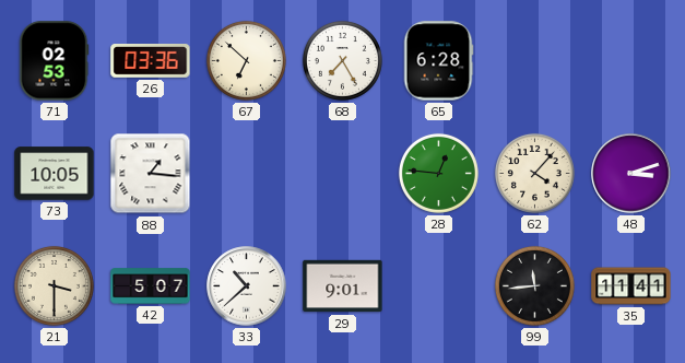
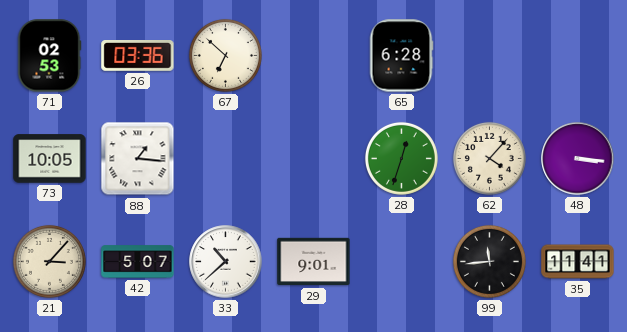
68: 7:25 -> none
28: 12:46 -> 12:33
48: 3:12 -> 3:16
21: 3:30 -> 3:07
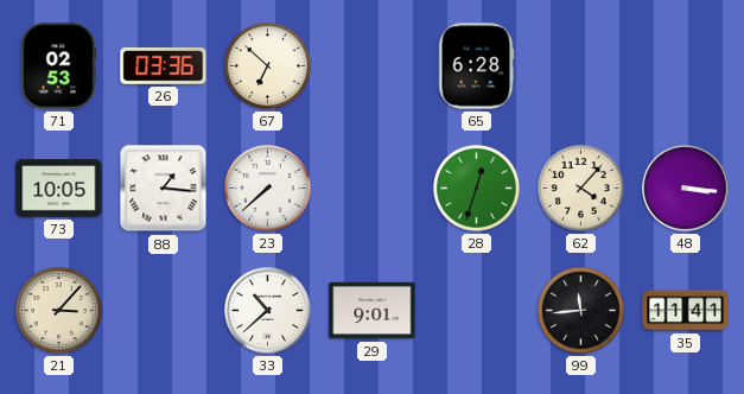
23: none -> 7:38
42: 5:07 -> none
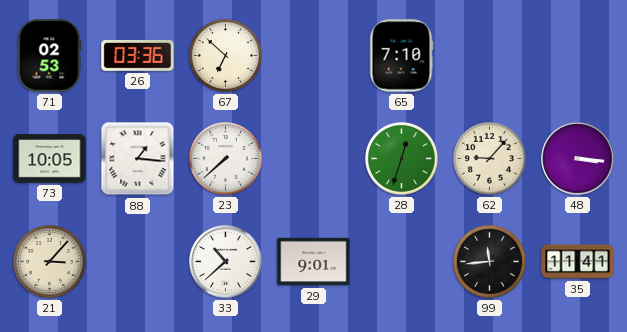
65: 6:28 -> 7:10
62: 4:07 -> 9:07
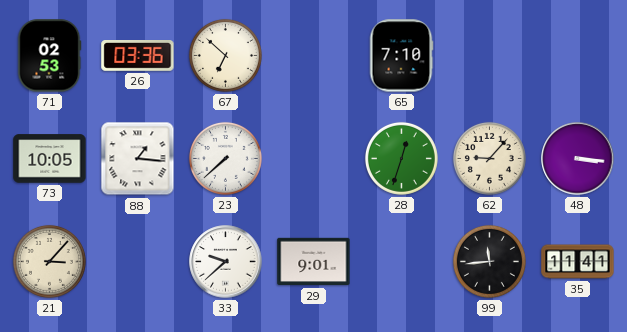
33: 10:38 -> 9:38
